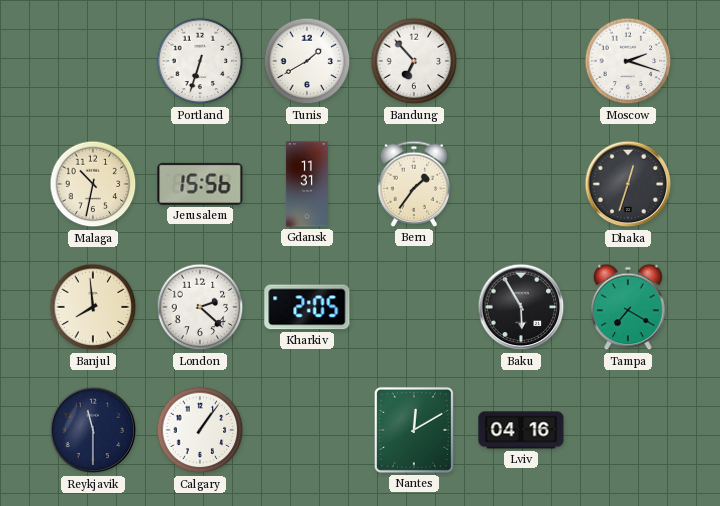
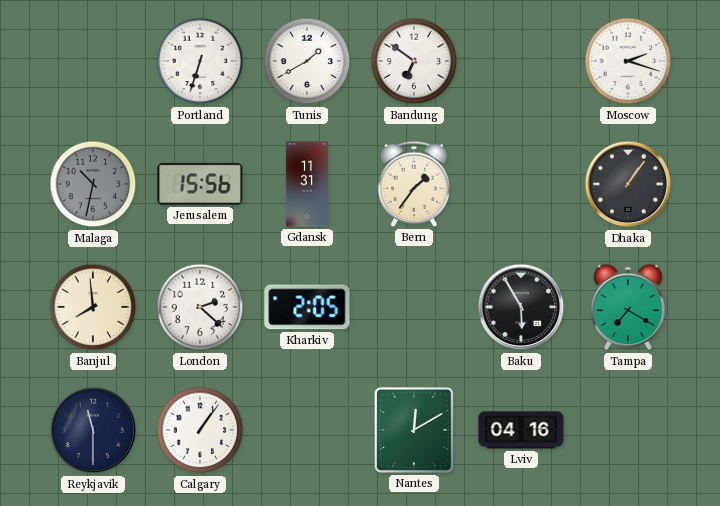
Bandung: 6:53 -> 6:51
Malaga dial: cream -> grey
Dhaka: 12:33 -> 1:06
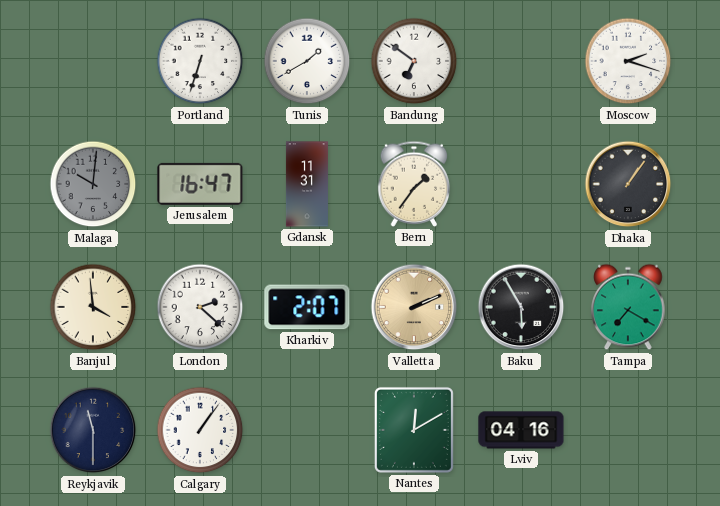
Malaga: 10:32 -> 10:01
Jerusalem: 15:56 -> 16:47
Banjul: 7:59 -> 3:59
Kharkiv: 2:05 -> 2:07
Valletta: none -> 2:11
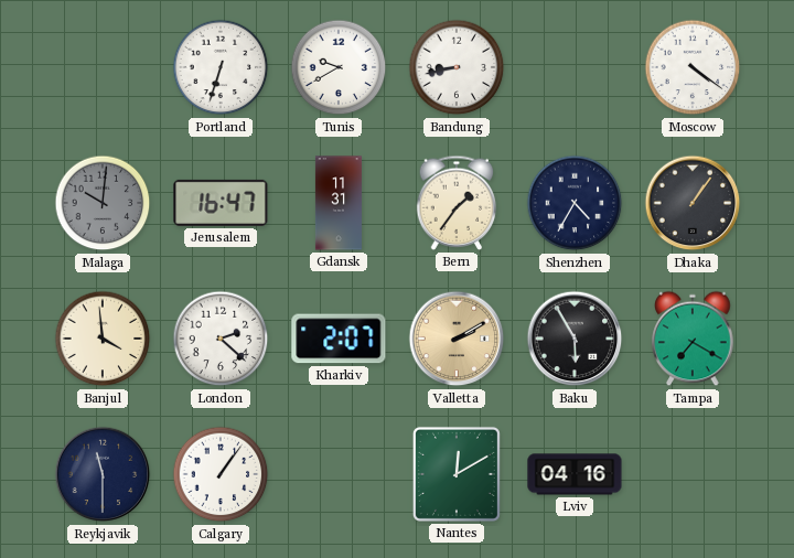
Tunis: 1:40 -> 9:40
Bandung: 6:51 -> 8:43
Moscow: 2:18 -> 4:21
Shenzhen: none -> 4:35
Valletta: 2:11 -> 2:10
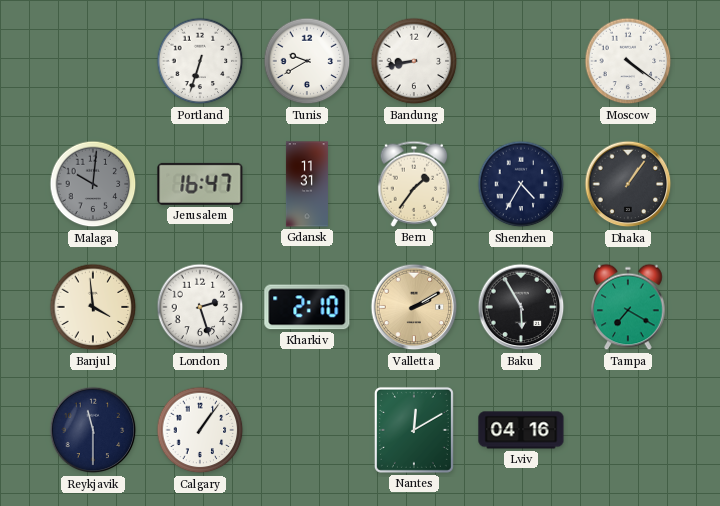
London: 2:22 -> 2:27
Kharkiv: 2:07 -> 2:10
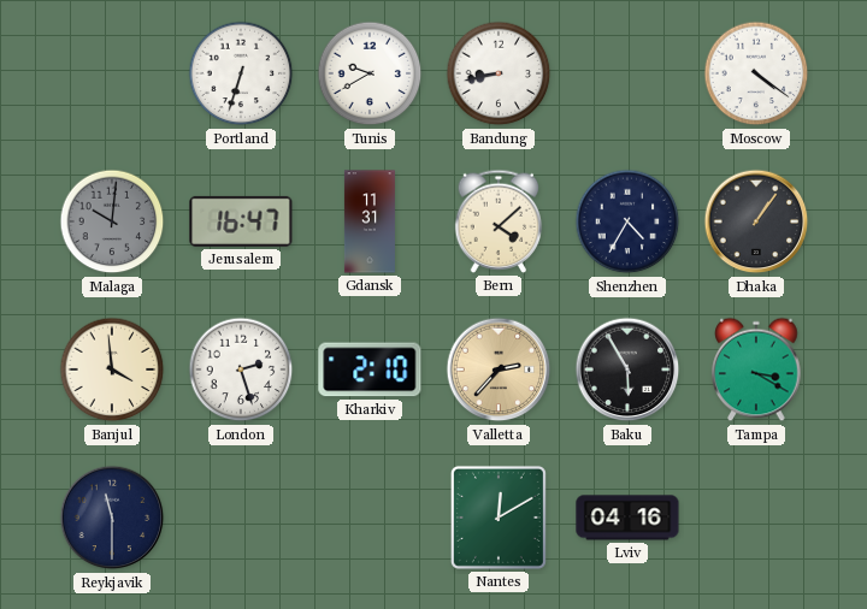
Bern: 1:36 -> 4:08
Valletta: 2:10 -> 2:37
Tampa: 7:20 -> 3:20
Calgary: 1:06 -> none
